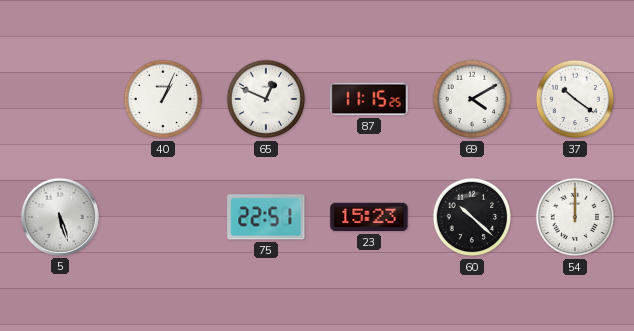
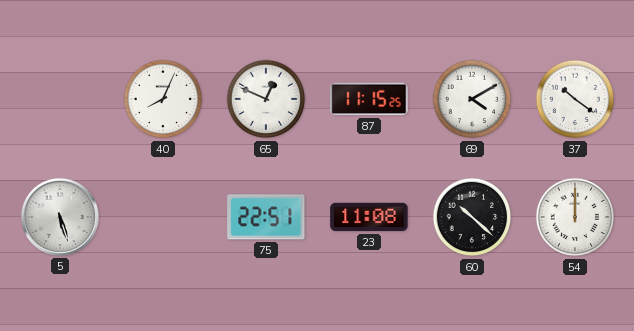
40: 1:04 -> 8:04
23: 15:23 -> 11:08
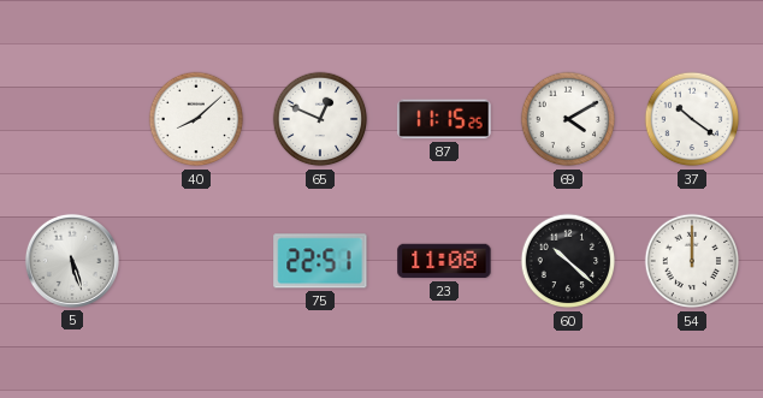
40: 8:04 -> 8:08
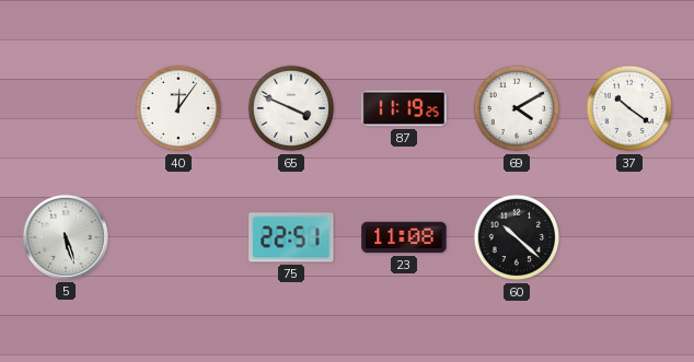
40: 8:08 -> 12:06
65: 12:49 -> 3:49
87: 11:15 -> 11:19
54: 12:00 -> none
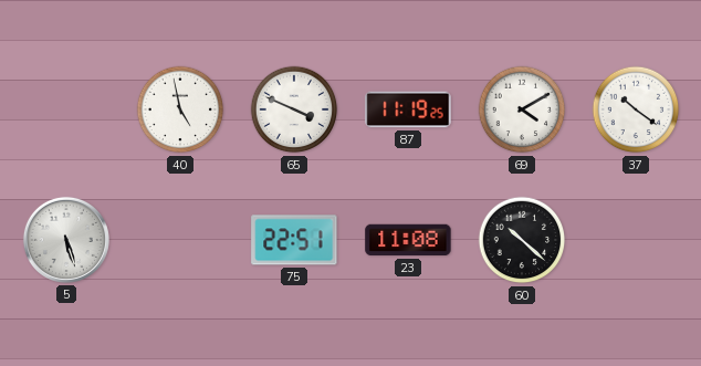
40: 12:06 -> 4:58
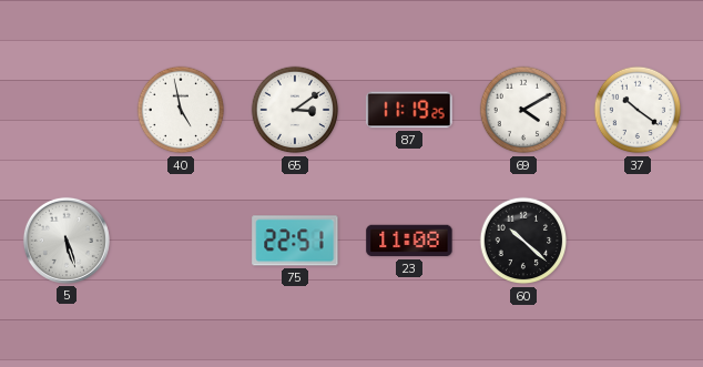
65: 3:49 -> 3:09
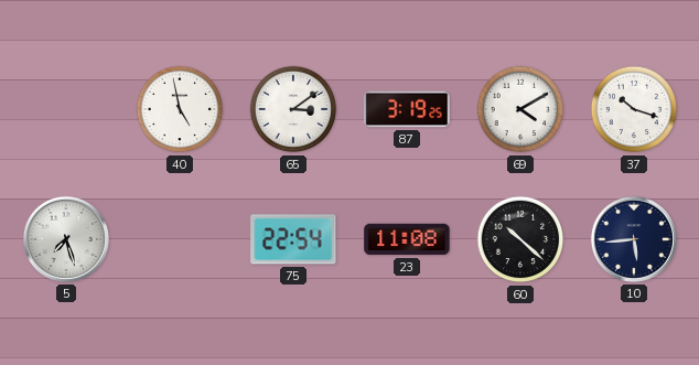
87: 11:19 -> 3:19
37: 10:21 -> 10:18
5: 5:27 -> 7:27
75: 22:51 -> 22:54
10: none -> 5:44
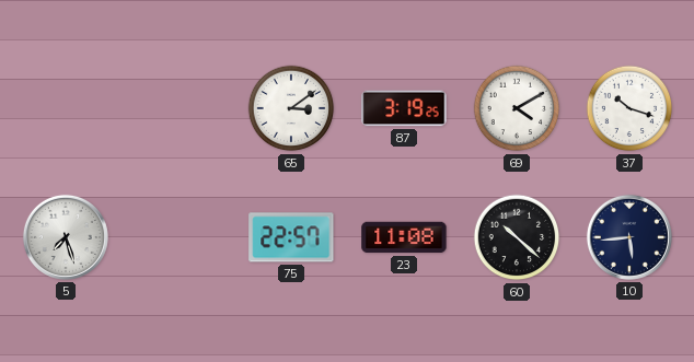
40: 4:58 -> none
75: 22:54 -> 22:57
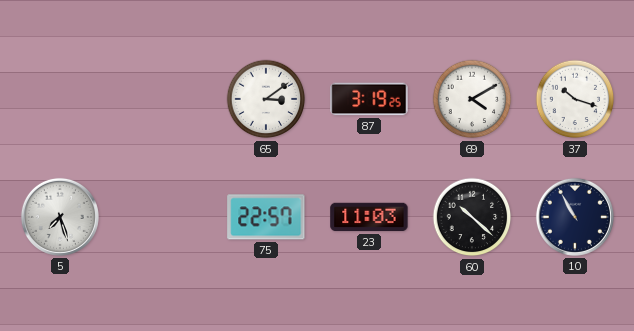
23: 11:08 -> 11:03
10: 5:44 -> 10:55
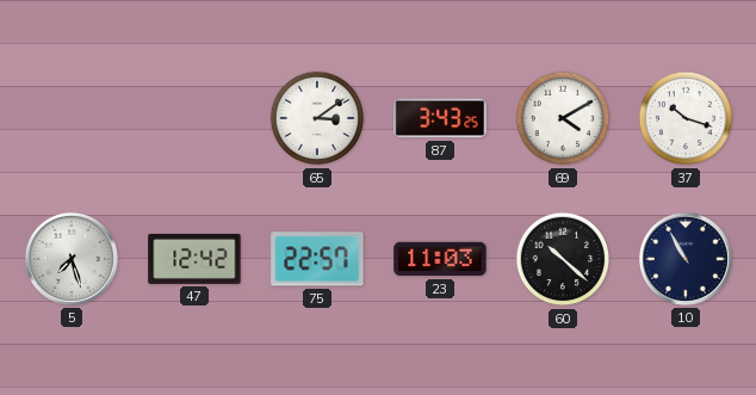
87: 3:19 -> 3:43
47: none -> 12:42
